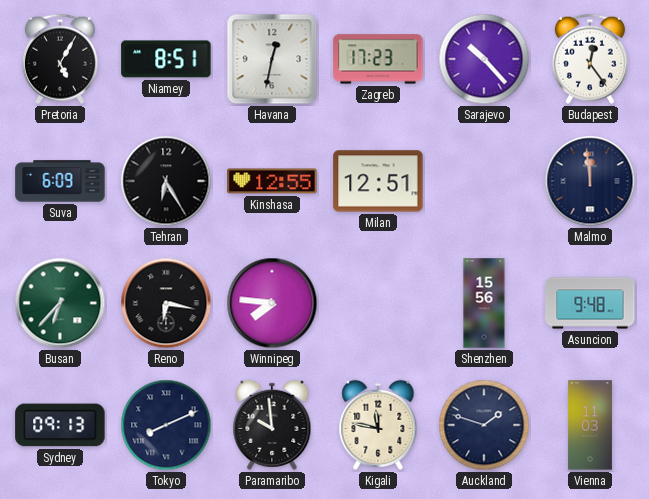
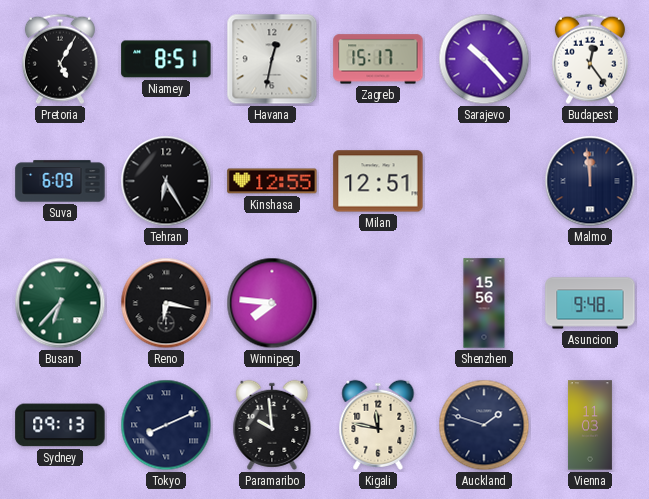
Zagreb: 17:23 -> 15:17
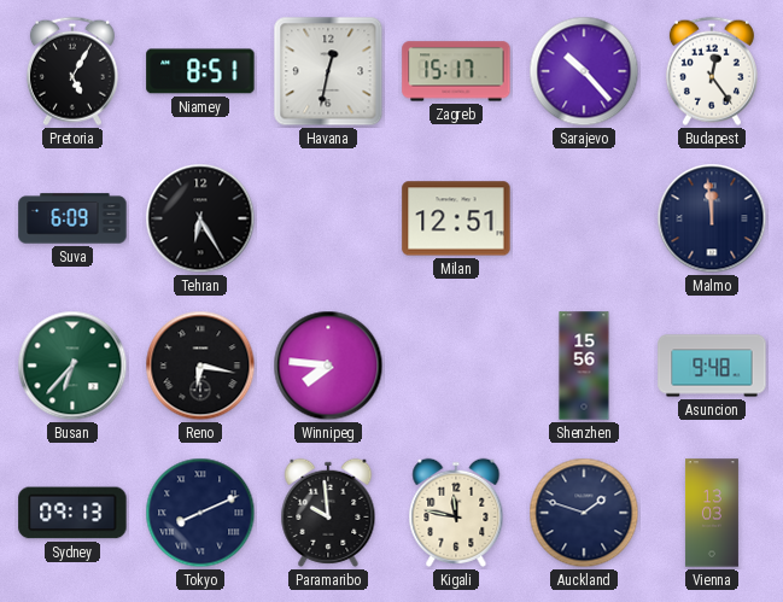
Kinshasa: 12:55 -> none
Vienna: 11:03 -> 13:03
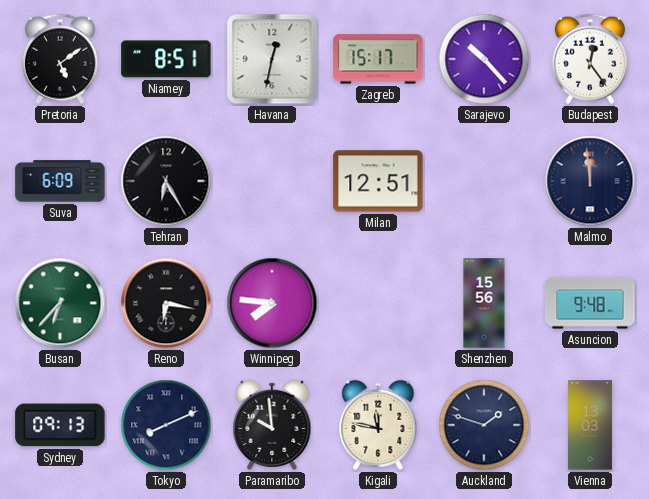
Pretoria: 5:05 -> 5:09
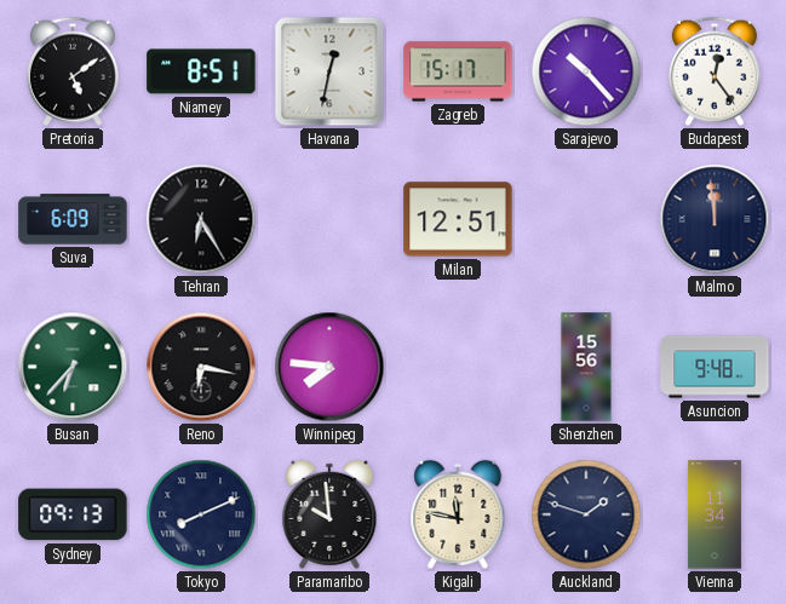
Vienna: 13:03 -> 11:34
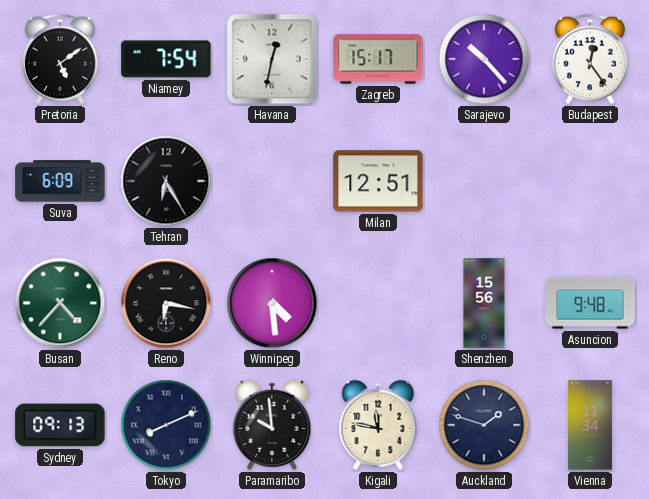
Niamey: 8:51 -> 7:54
Malmo: 11:59 -> none
Busan: 6:37 -> 4:37
Winnipeg: 7:46 -> 4:29
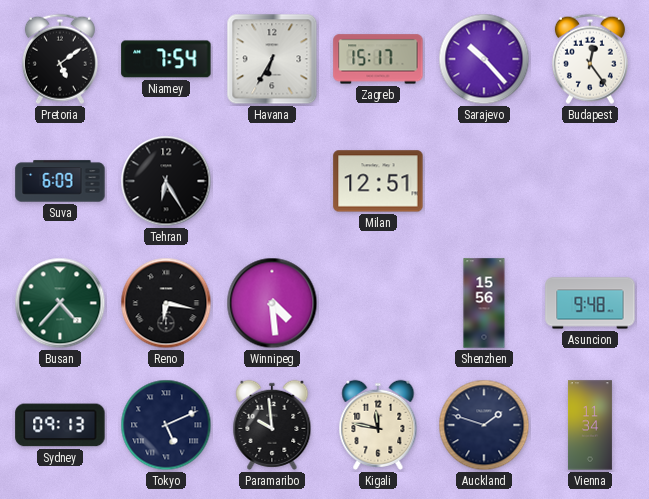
Havana: 12:32 -> 6:35
Tokyo: 8:11 -> 5:11
